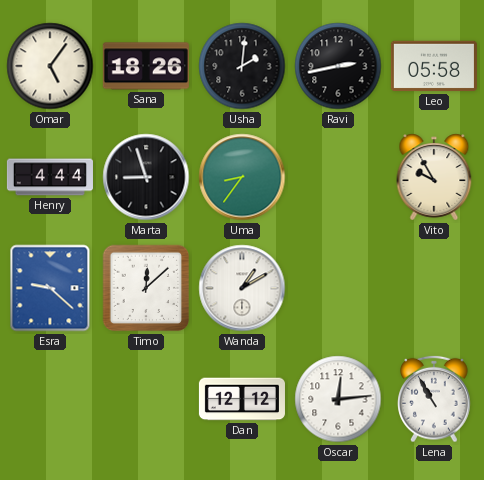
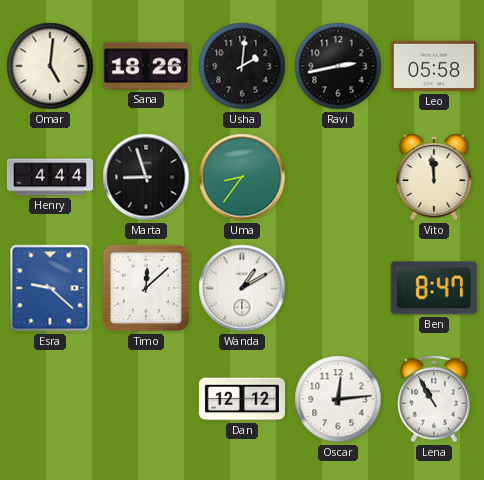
Omar: 5:06 -> 5:01
Vito: 9:55 -> 11:59
Ben: none -> 8:47
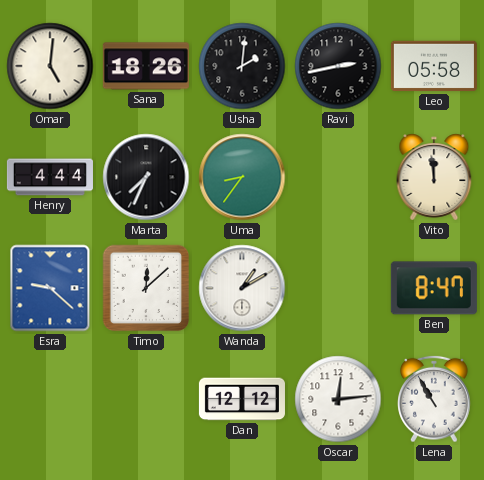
Marta: 8:57 -> 7:34
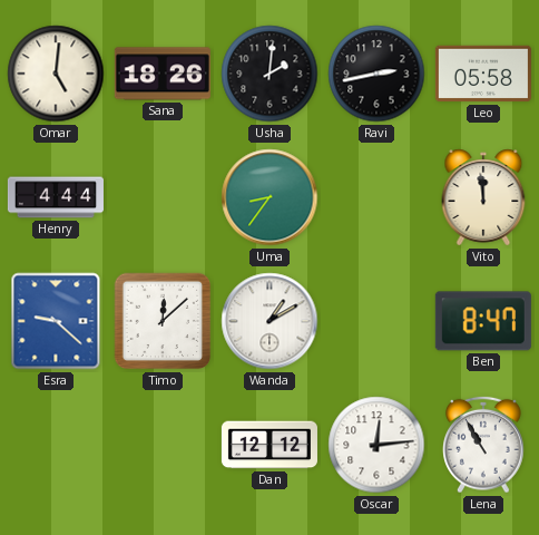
Marta: 7:34 -> none
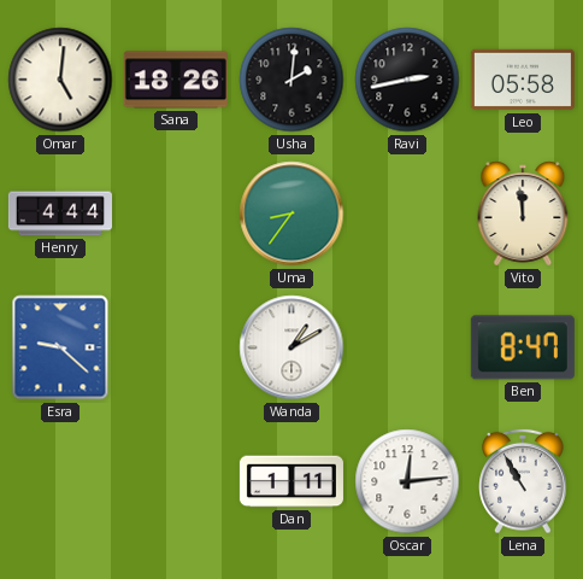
Timo: 12:08 -> none
Dan: 12:12 -> 1:11
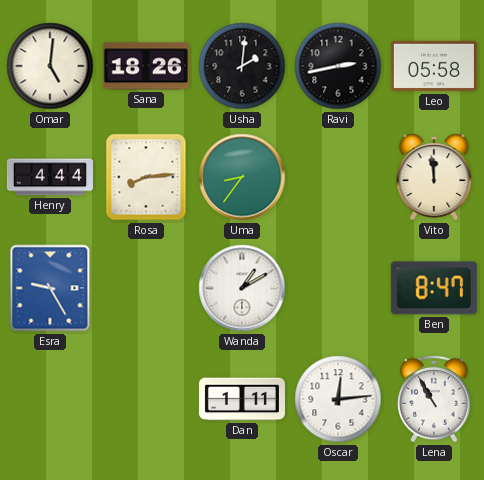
Rosa: none -> 8:14
Esra: 9:22 -> 9:25
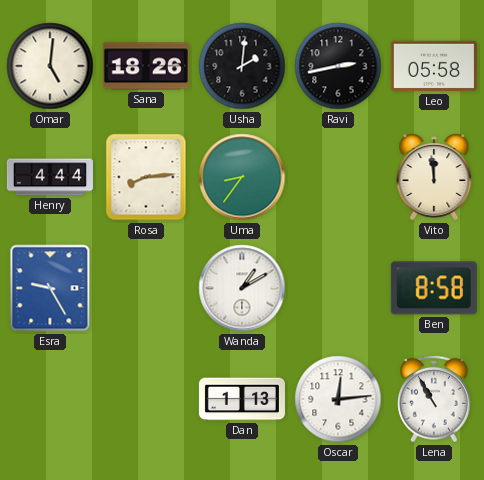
Ben: 8:47 -> 8:58
Dan: 1:11 -> 1:13
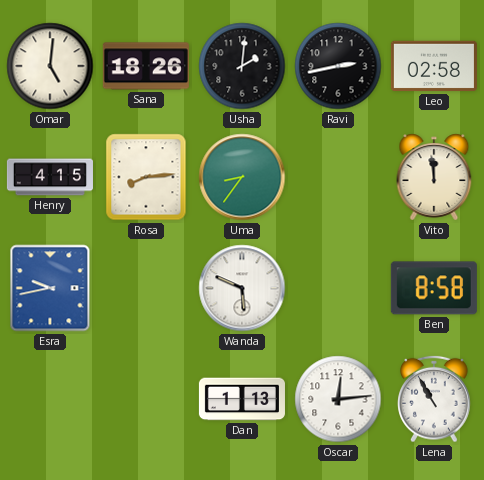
Leo: 05:58 -> 02:58
Henry: 4:44 -> 4:15
Esra: 9:25 -> 9:43
Wanda: 1:10 -> 5:49
